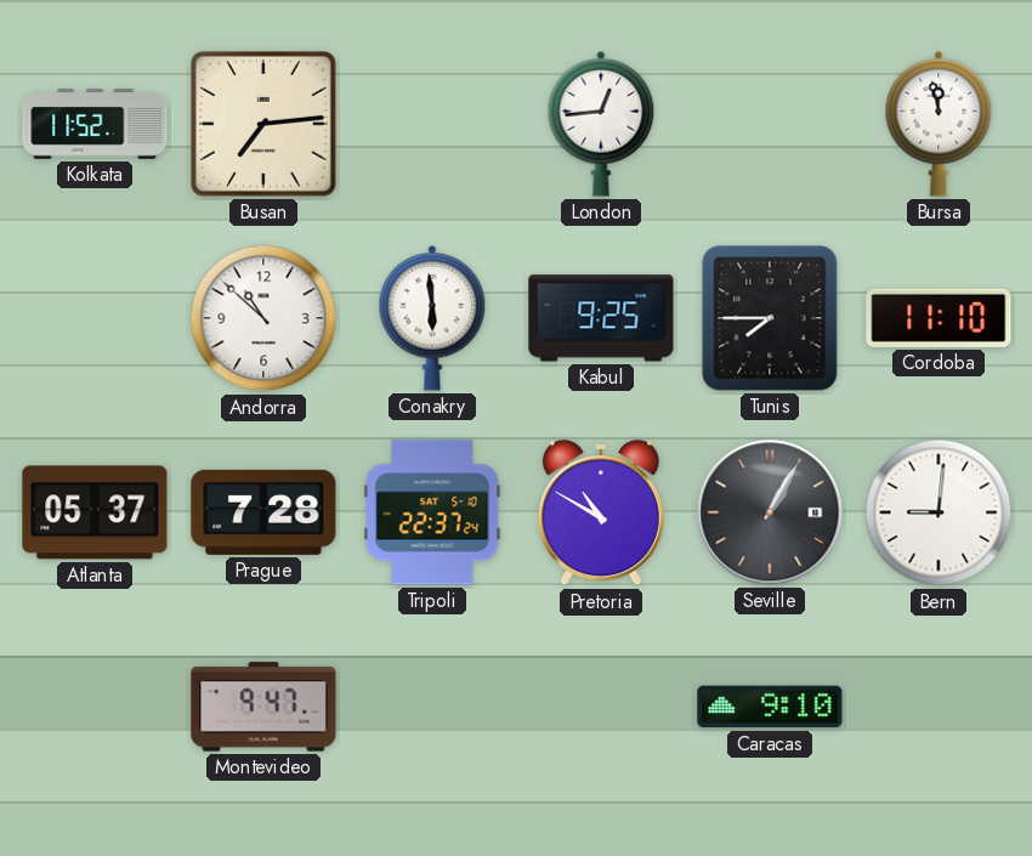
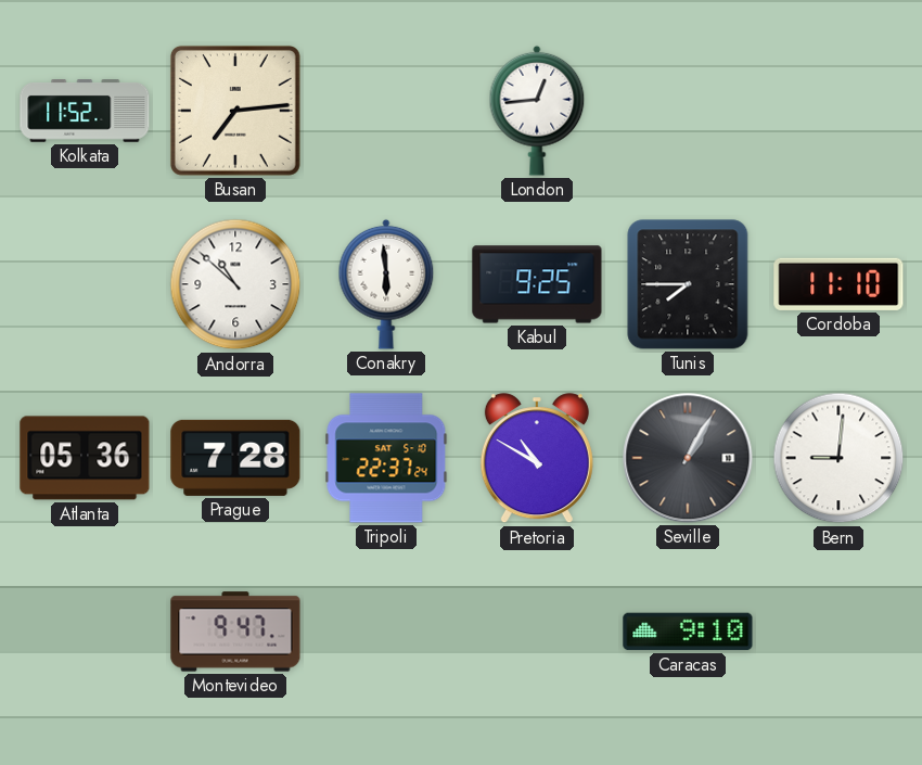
Bursa: 11:58 -> none
Atlanta: 05:37 -> 05:36
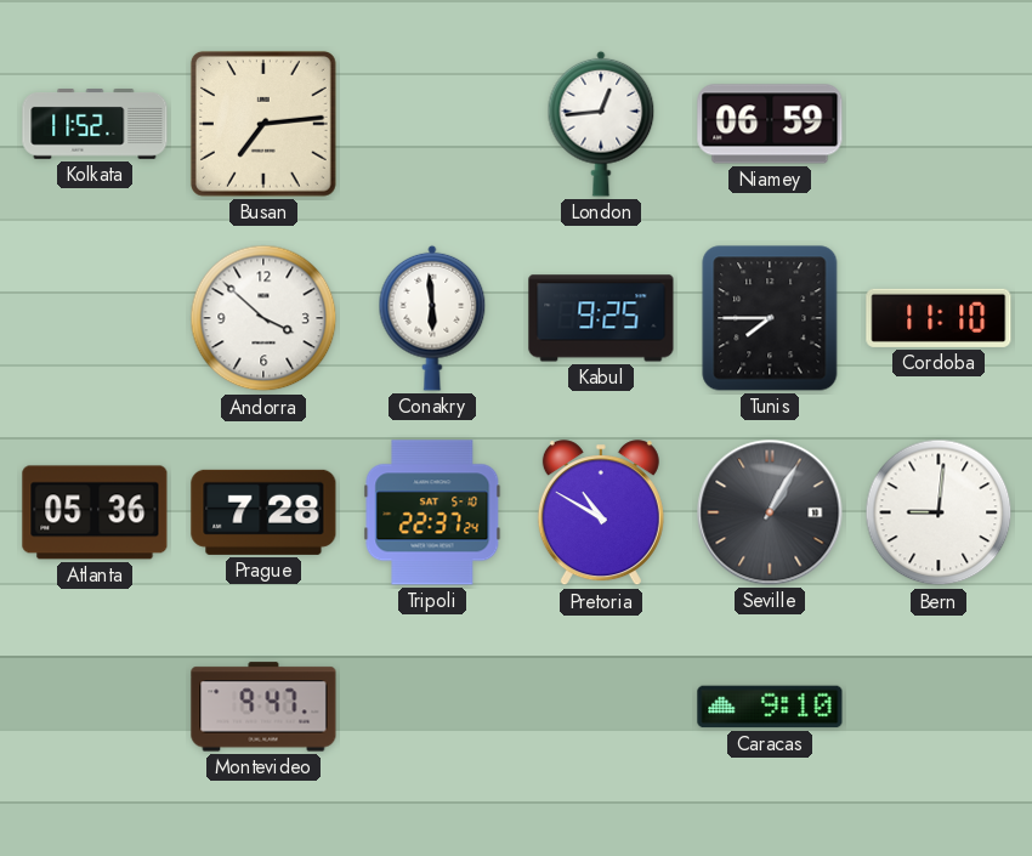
Niamey: none -> 06:59
Andorra: 10:52 -> 3:52
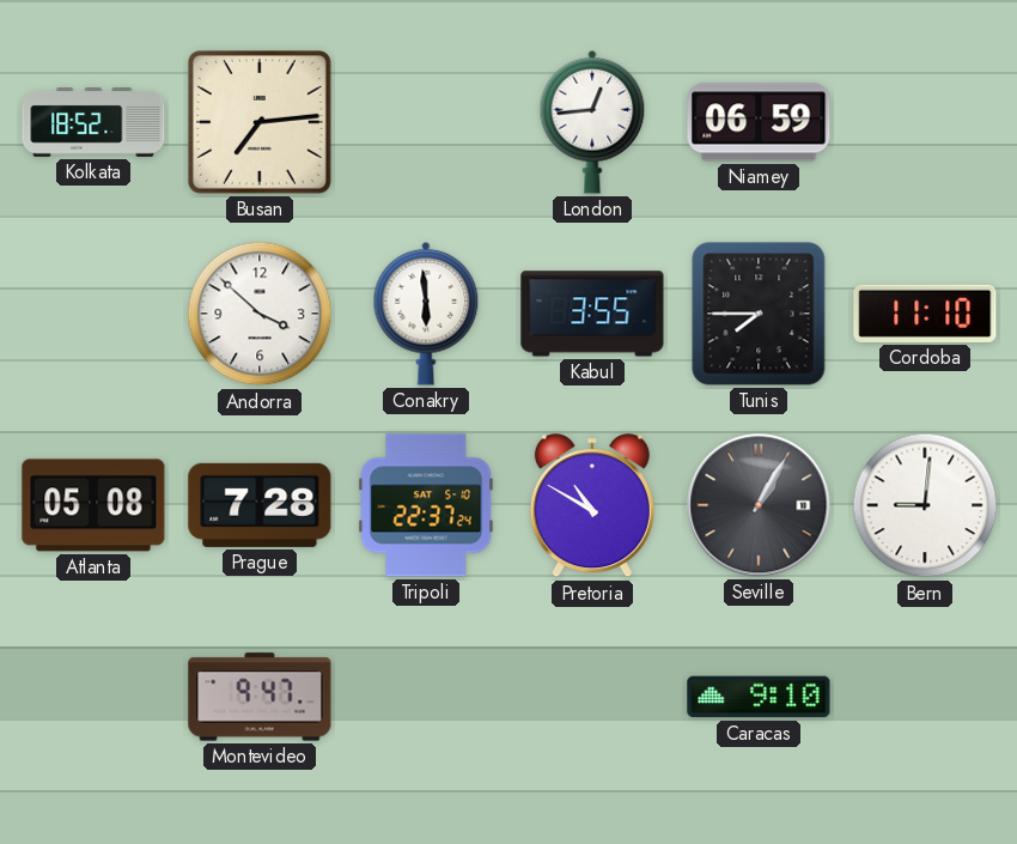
Kolkata: 11:52 -> 18:52
Kabul: 9:25 -> 3:55
Atlanta: 05:36 -> 05:08
